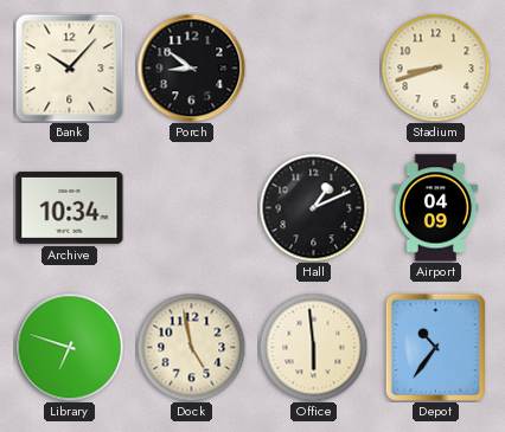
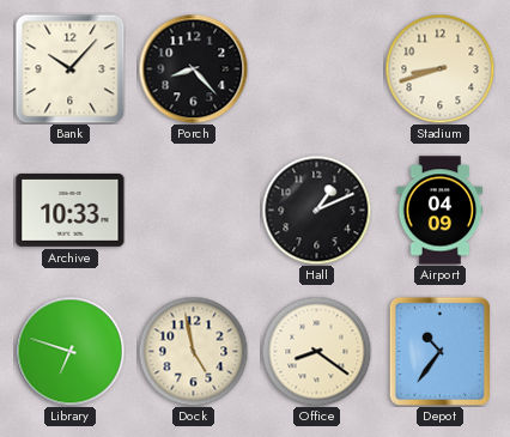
Porch: 8:51 -> 8:23
Archive: 10:34 -> 10:33
Office: 5:59 -> 8:21
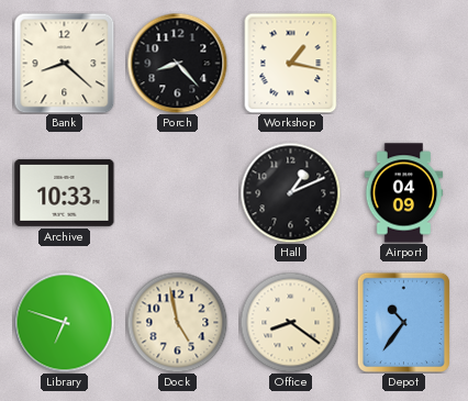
Bank: 10:07 -> 8:22
Workshop: none -> 1:17
Stadium: 8:42 -> none
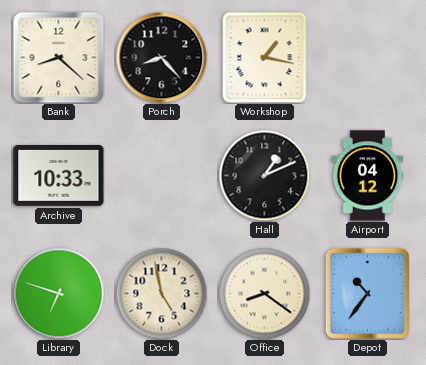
Airport: 04:09 -> 04:12
